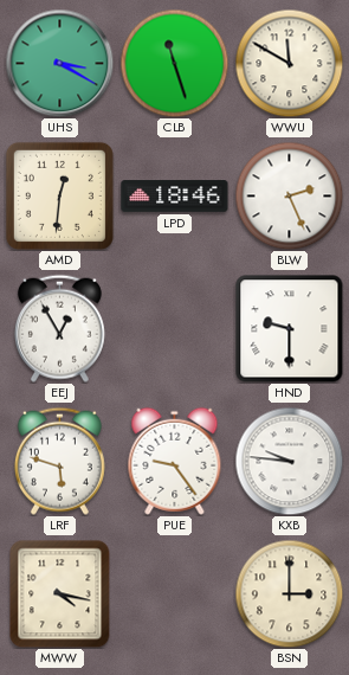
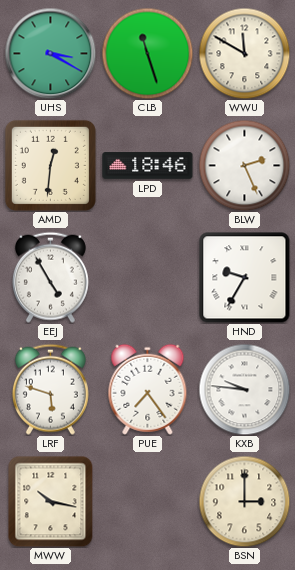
EEJ: 12:55 -> 4:55
HND: 9:30 -> 9:35
PUE: 9:24 -> 7:24
MWW: 4:17 -> 10:17
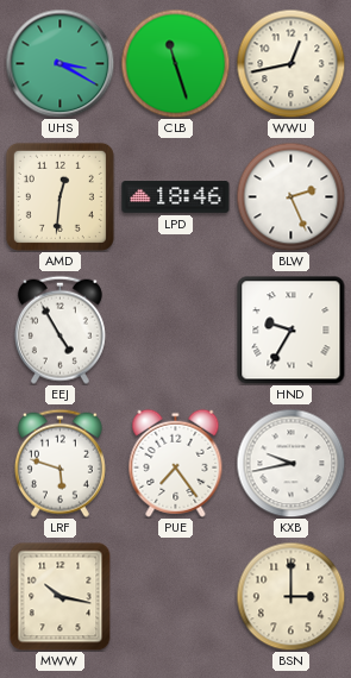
WWU: 11:50 -> 12:43
KXB: 9:46 -> 9:43
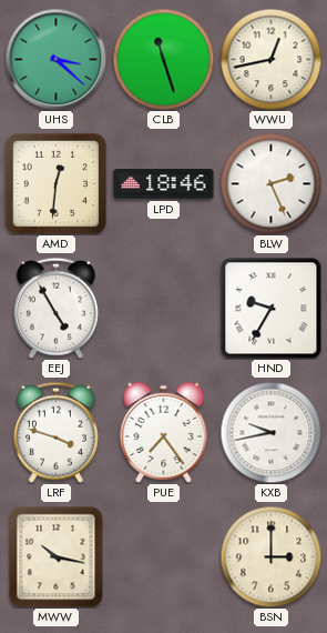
UHS: 3:20 -> 3:22
LRF: 5:48 -> 3:48
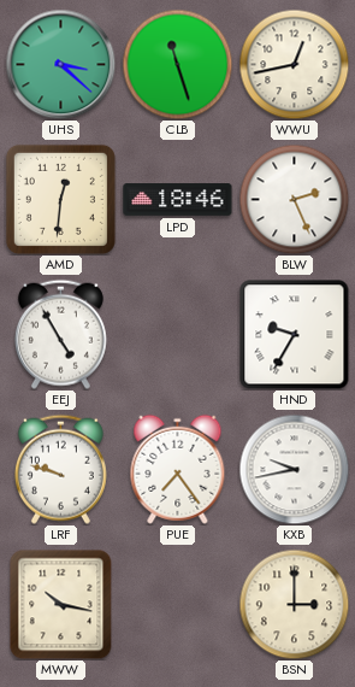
LRF: 3:48 -> 9:48
